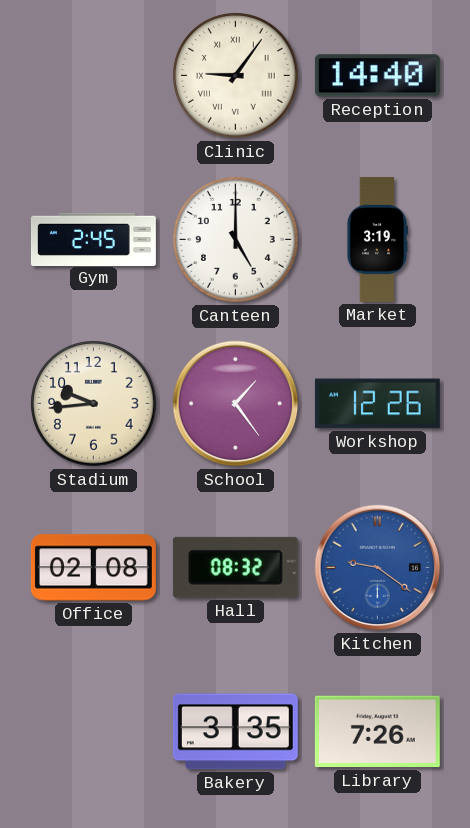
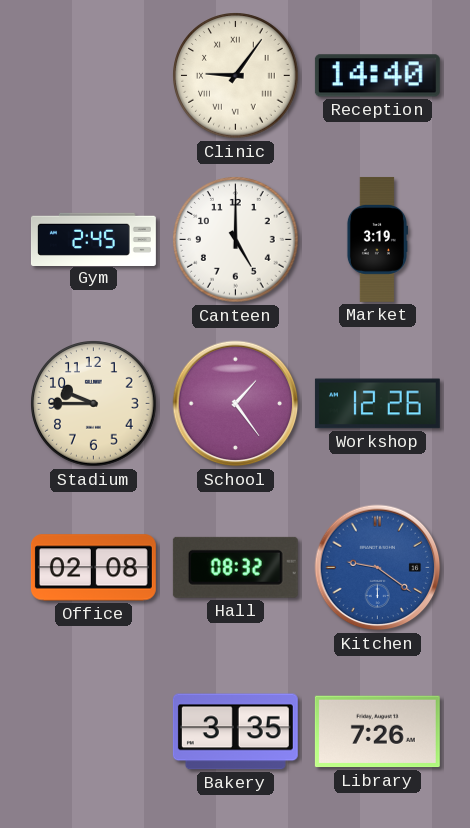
Stadium: 9:44 -> 9:45
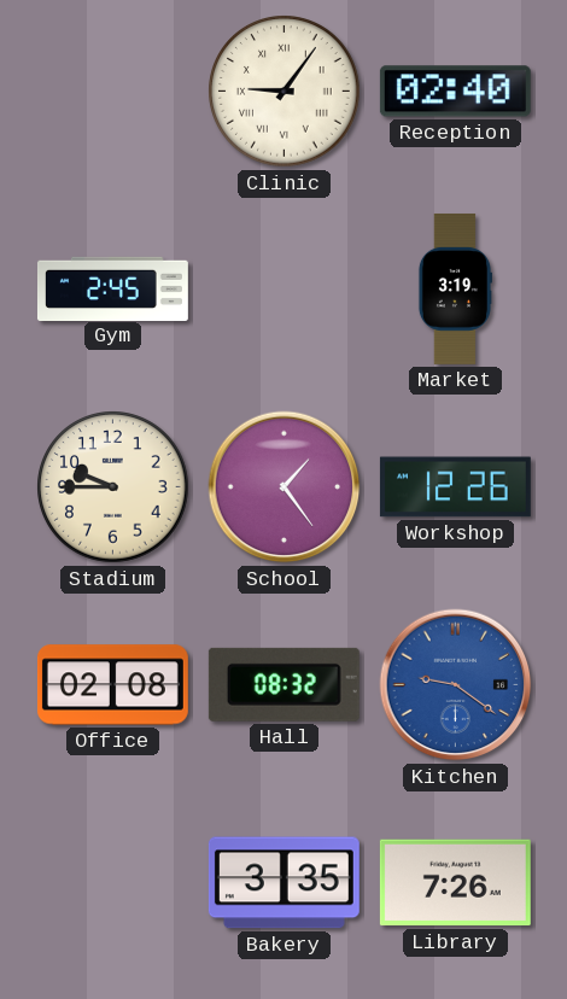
Reception: 14:40 -> 02:40
Canteen: 5:00 -> none
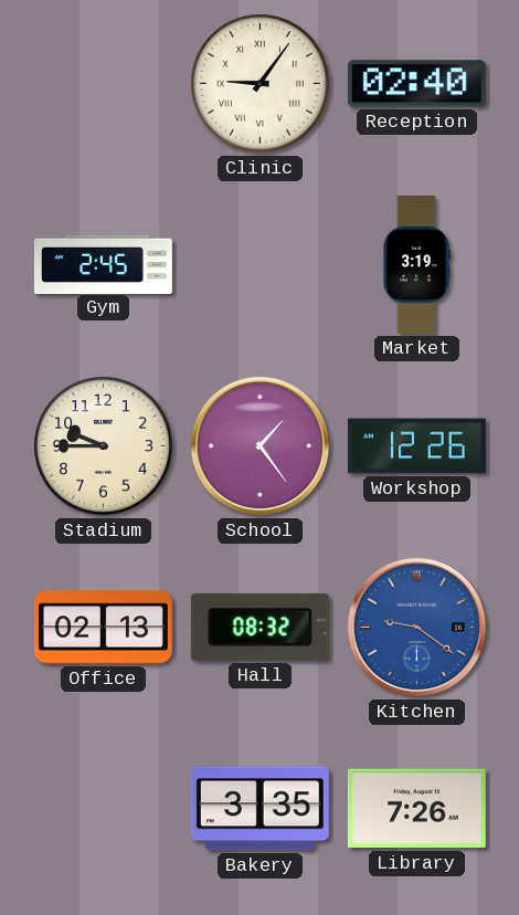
Office: 02:08 -> 02:13
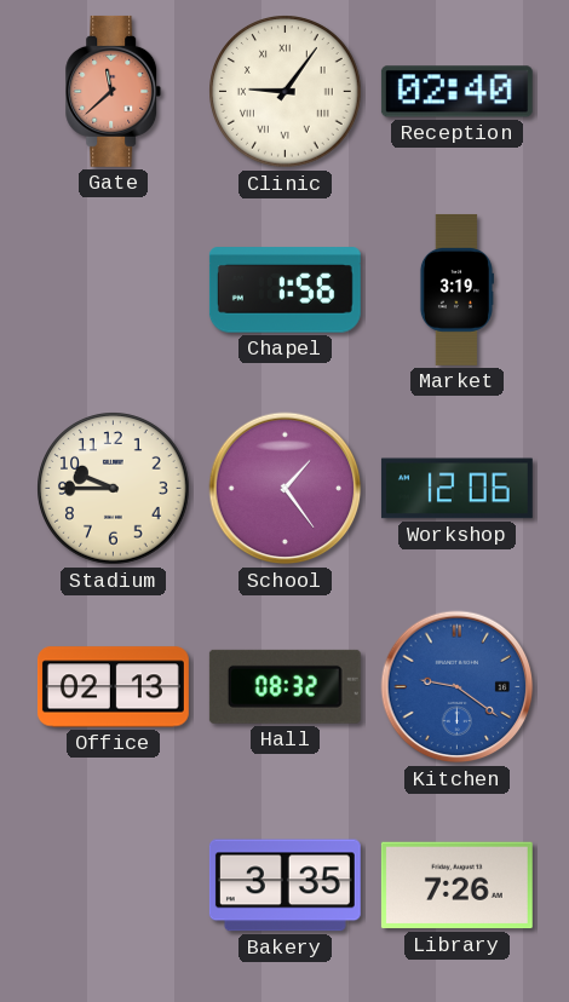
Gate: none -> 11:38
Gym: 2:45 -> none
Chapel: none -> 1:56
Workshop: 12:26 -> 12:06
